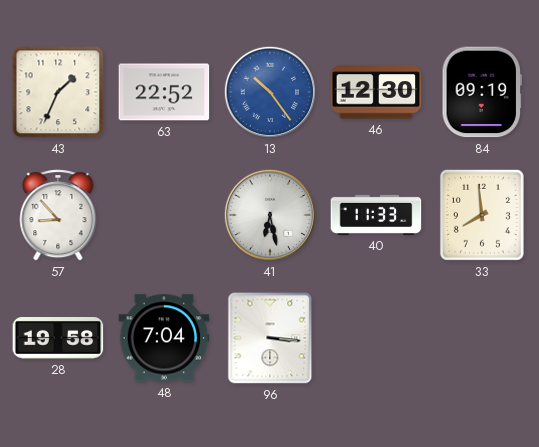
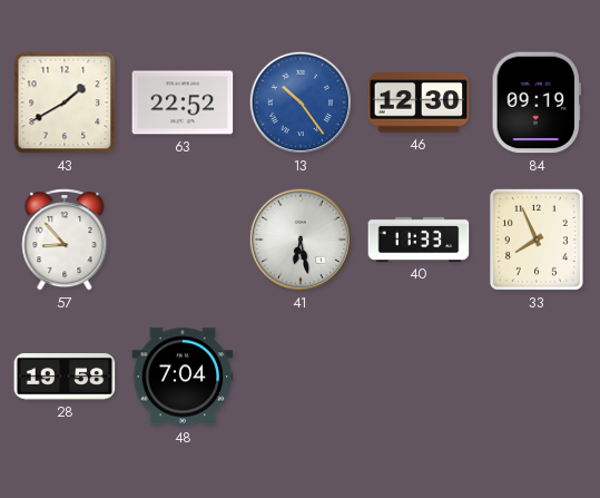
43: 1:34 -> 1:40
33: 7:59 -> 7:56
96: 3:16 -> none
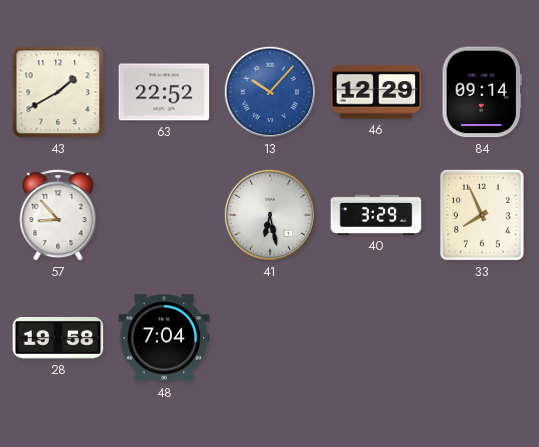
13: 10:24 -> 10:07
46: 12:30 -> 12:29
84: 09:19 -> 09:14
40: 11:33 -> 3:29
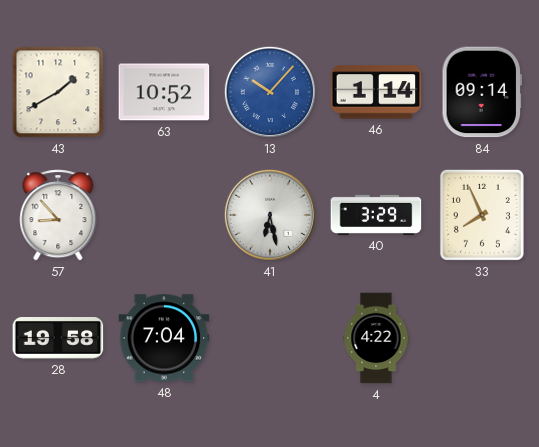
63: 22:52 -> 10:52
46: 12:29 -> 1:14
4: none -> 4:22
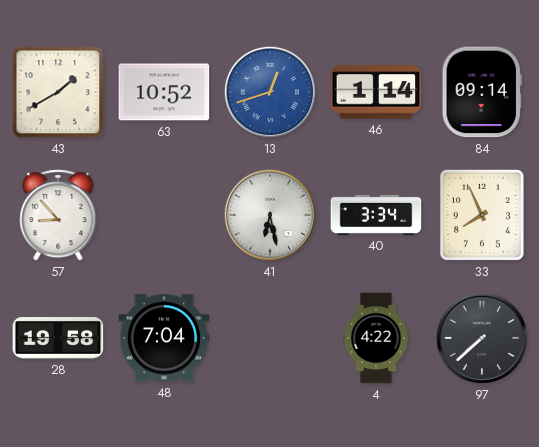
13: 10:07 -> 12:42
40: 3:29 -> 3:34
97: none -> 7:38
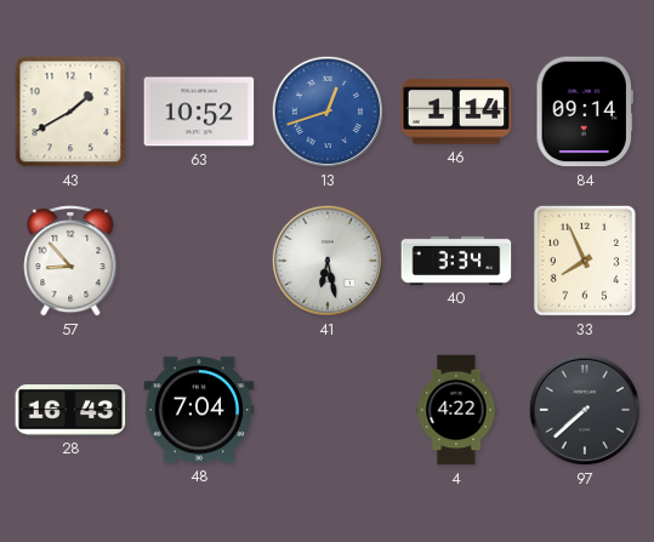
28: 19:58 -> 16:43
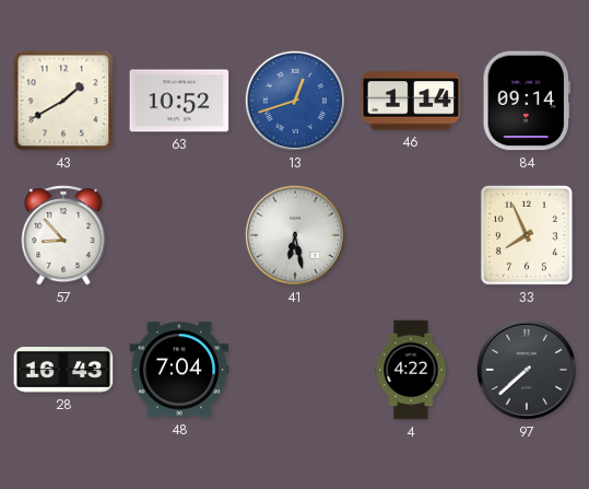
40: 3:34 -> none
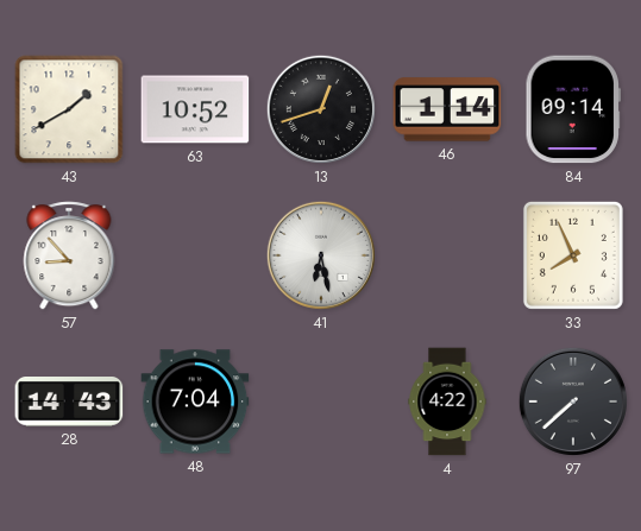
13 dial: blue -> black
28: 16:43 -> 14:43
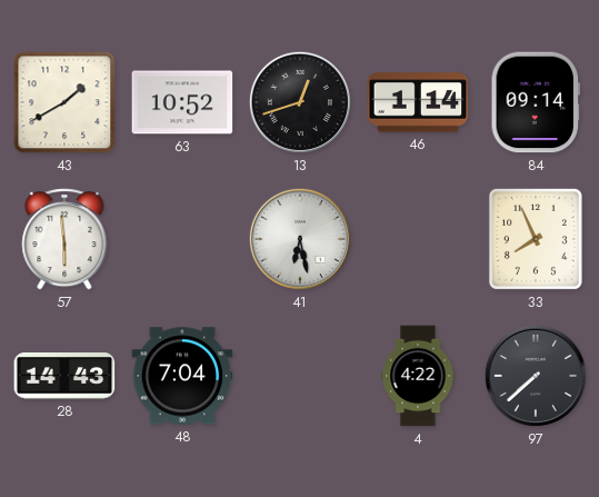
57: 8:53 -> 5:59
